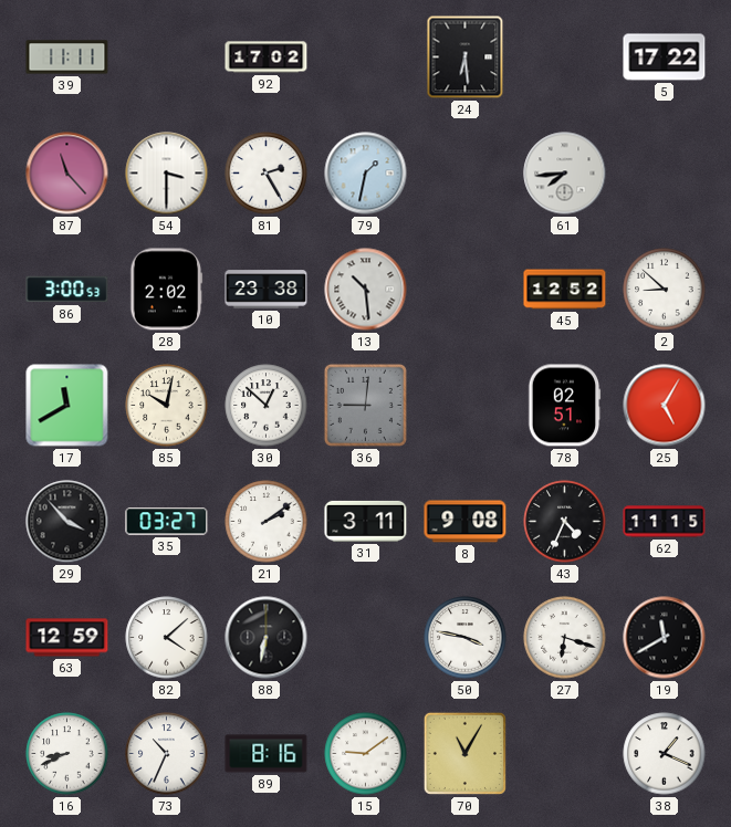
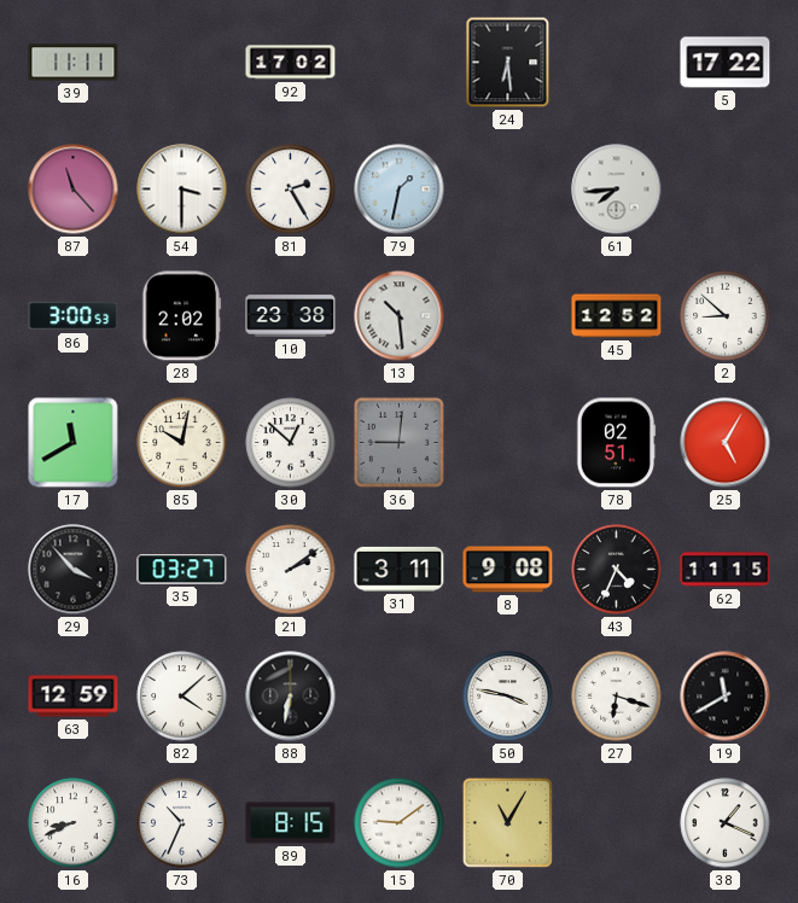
89: 8:16 -> 8:15
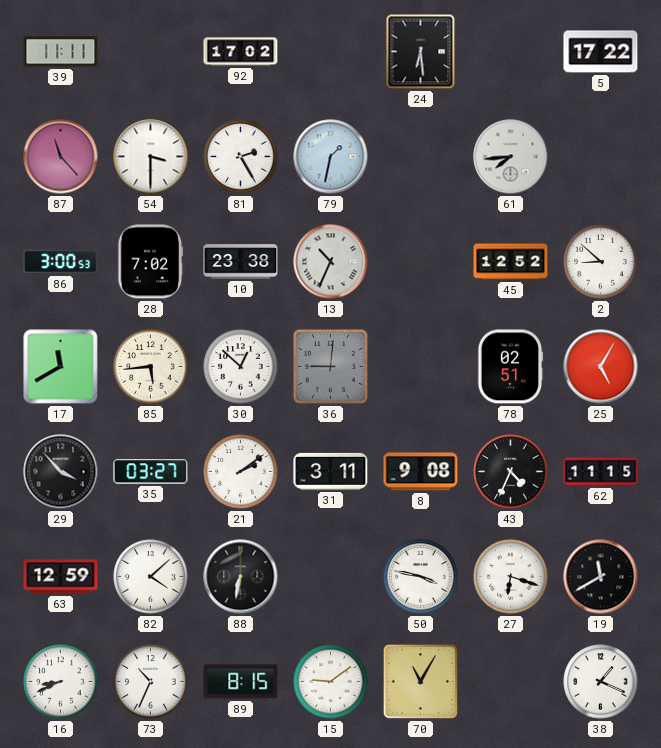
28: 2:02 -> 7:02
13: 10:29 -> 10:34
85: 10:02 -> 5:44
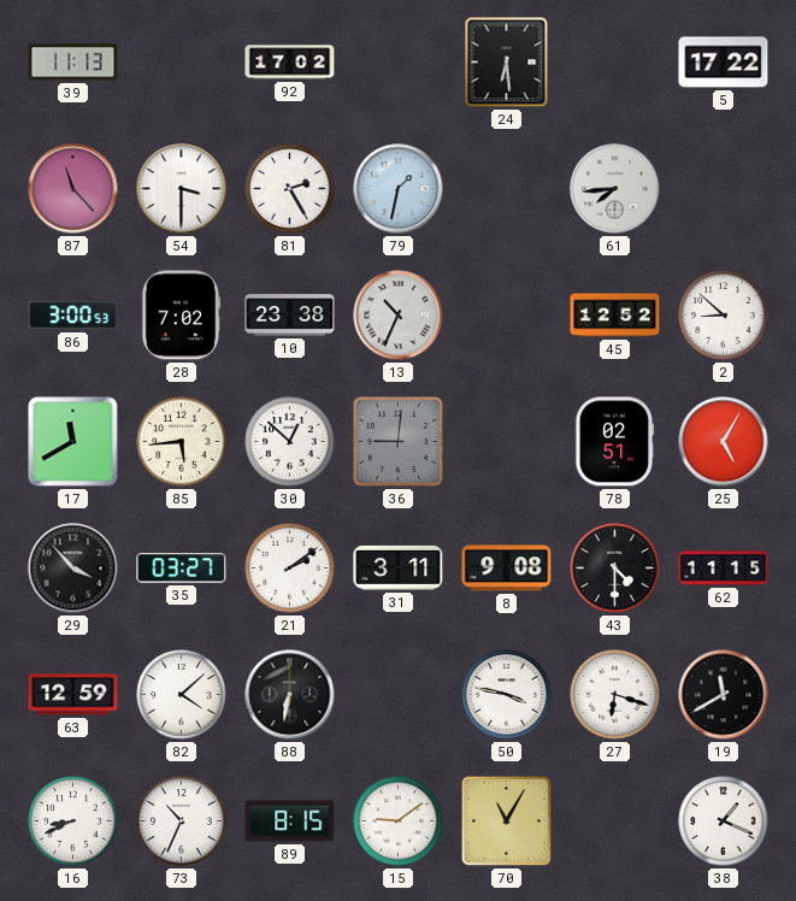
39: 11:11 -> 11:13
43: 4:34 -> 4:30
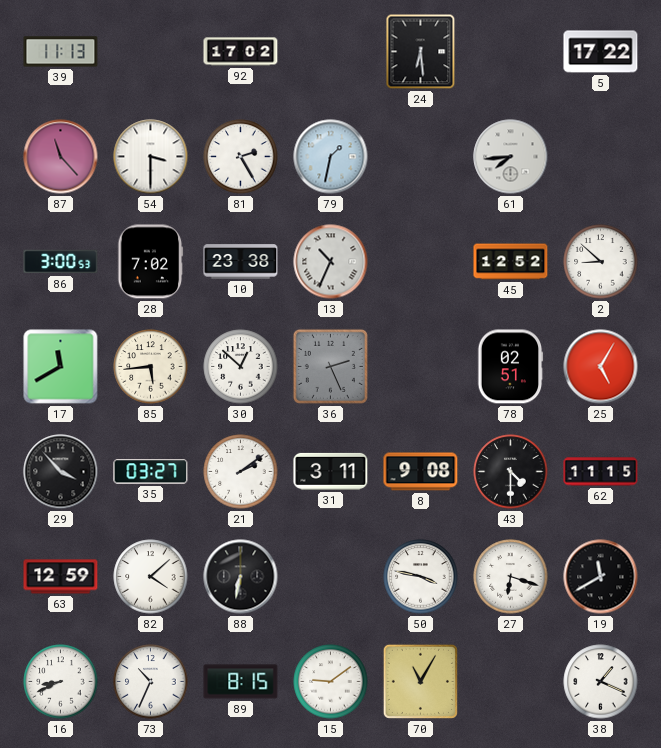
36: 9:01 -> 2:26
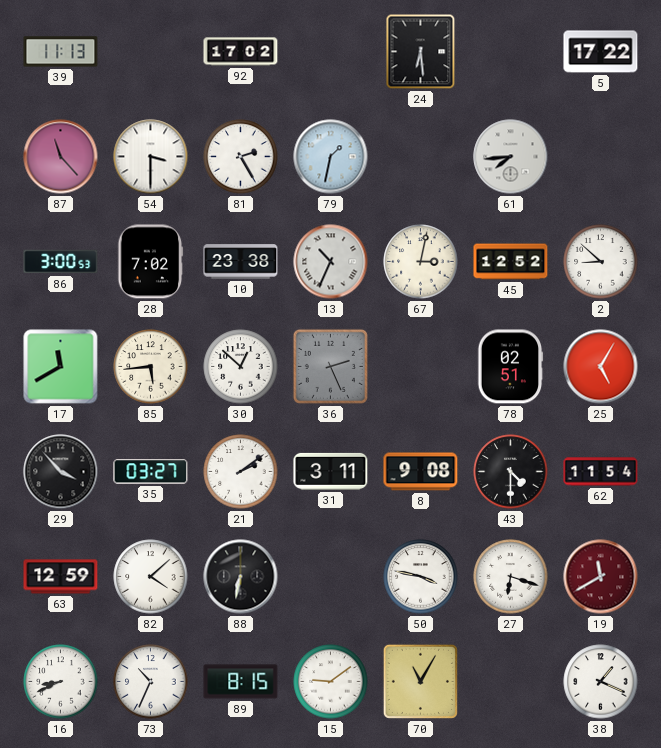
67: none -> 3:02
62: 11:15 -> 11:54
19 dial: black -> burgundy
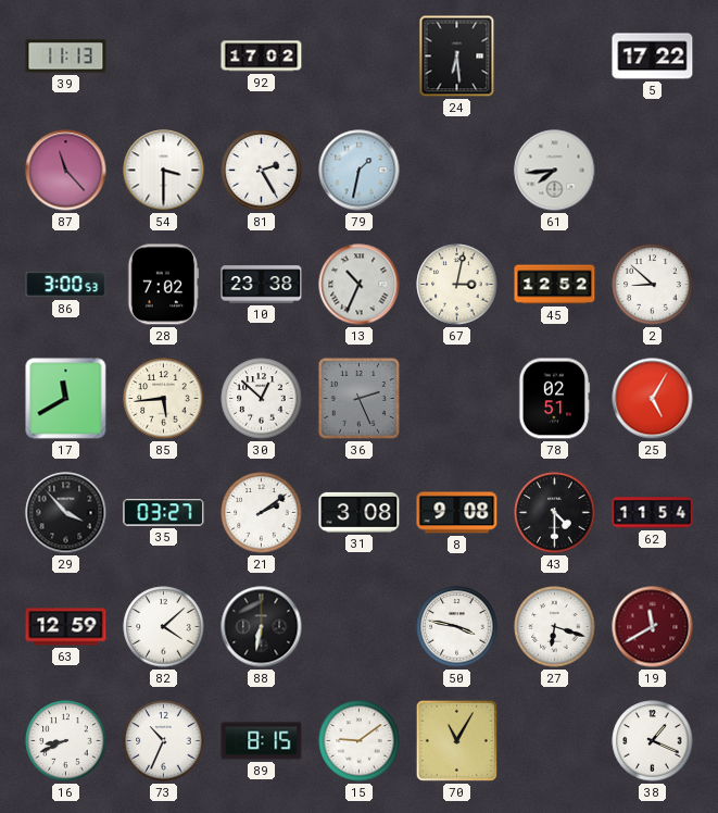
31: 3:11 -> 3:08
